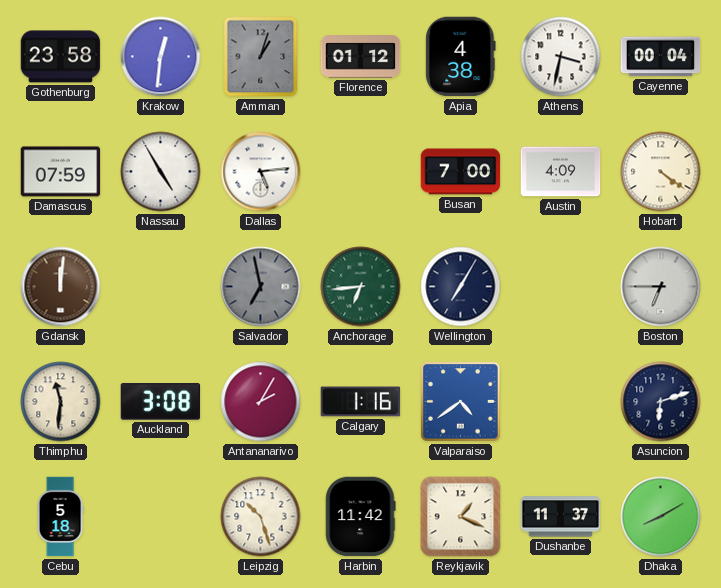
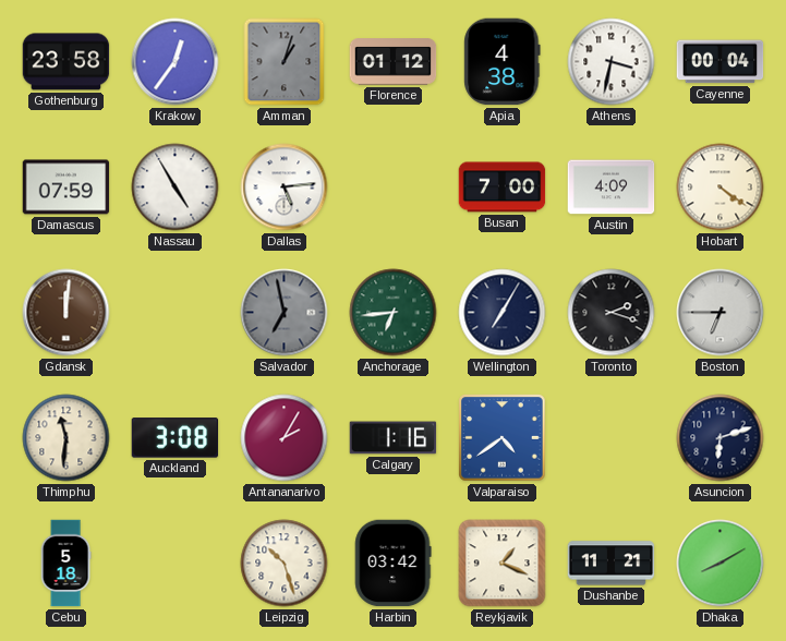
Krakow: 12:31 -> 12:36
Toronto: none -> 2:18
Harbin: 11:42 -> 03:42
Dushanbe: 11:37 -> 11:21
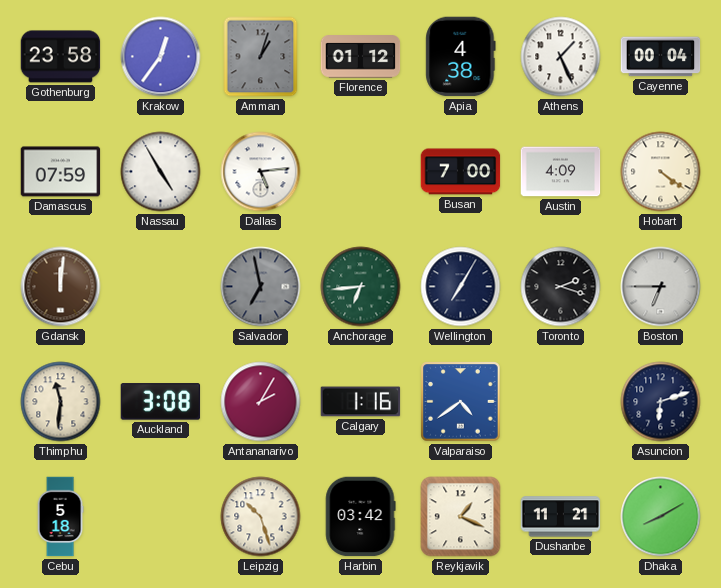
Athens: 3:32 -> 1:26
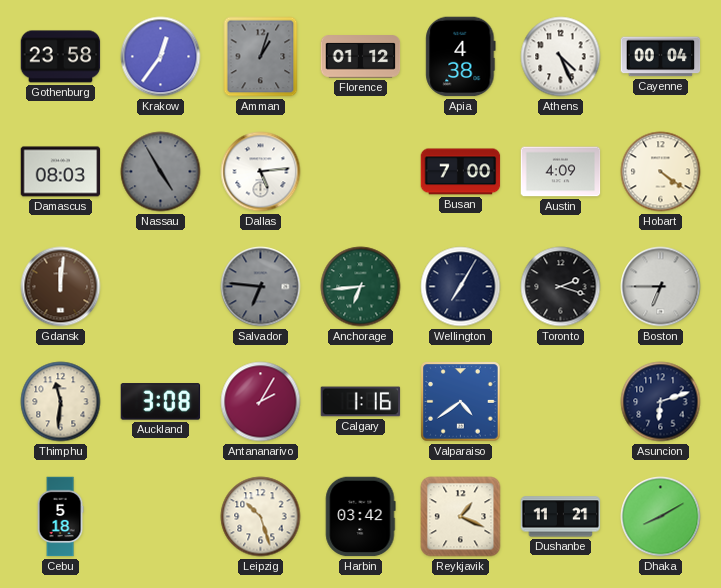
Athens: 1:26 -> 4:26
Damascus: 07:59 -> 08:03
Nassau dial: white -> grey
Salvador: 6:58 -> 6:46
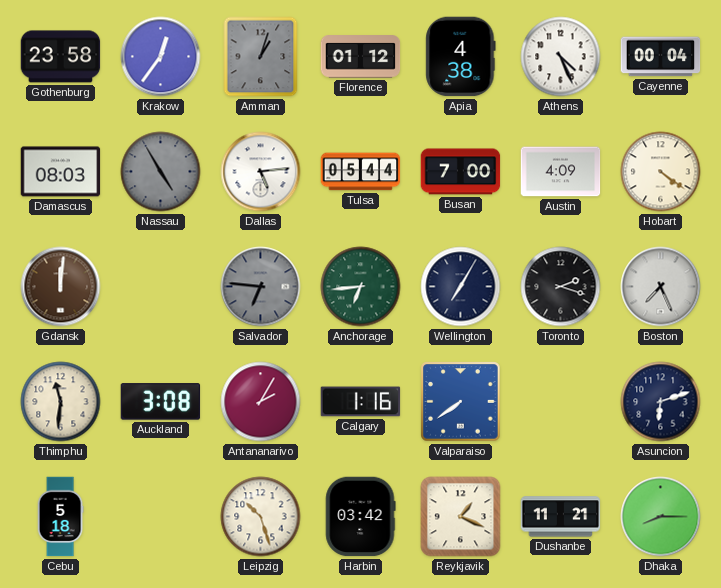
Tulsa: none -> 05:44
Boston: 6:45 -> 7:26
Valparaiso: 4:39 -> 7:39
Dhaka: 8:10 -> 8:15
